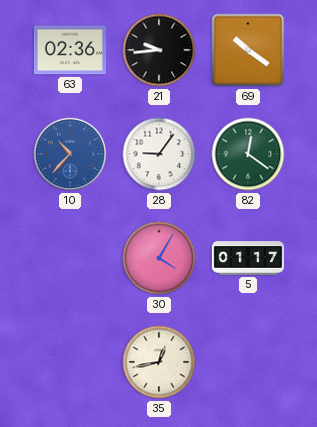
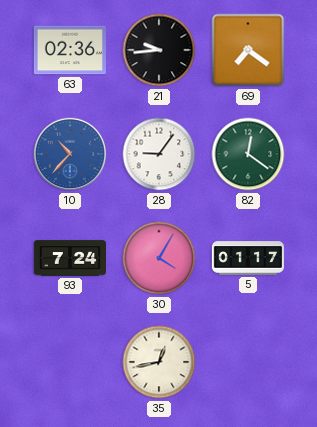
69: 10:21 -> 7:21
93: none -> 7:24
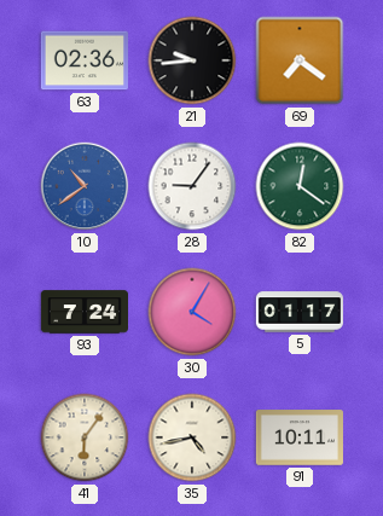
10: 10:37 -> 10:39
41: none -> 6:06
35: 12:43 -> 4:43
91: none -> 10:11
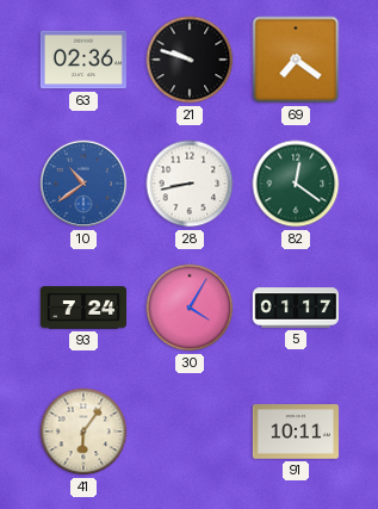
21: 9:44 -> 9:48
28: 9:06 -> 8:43
35: 4:43 -> none
